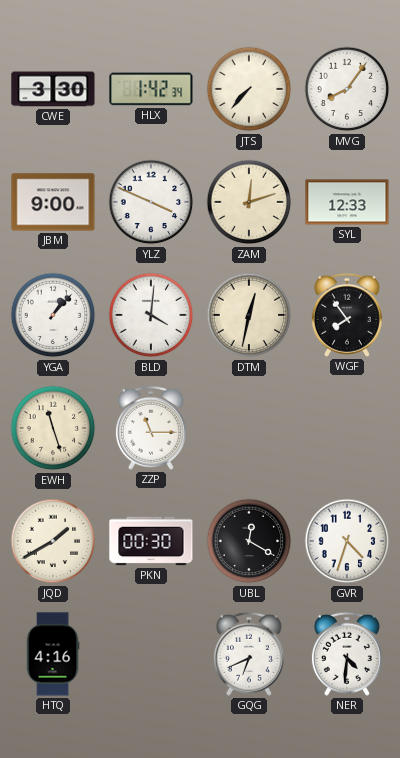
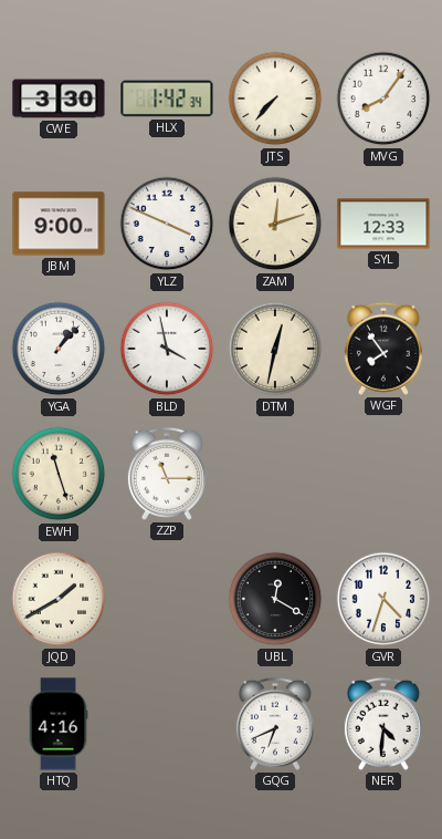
BLD: 4:01 -> 3:58
PKN: 00:30 -> none
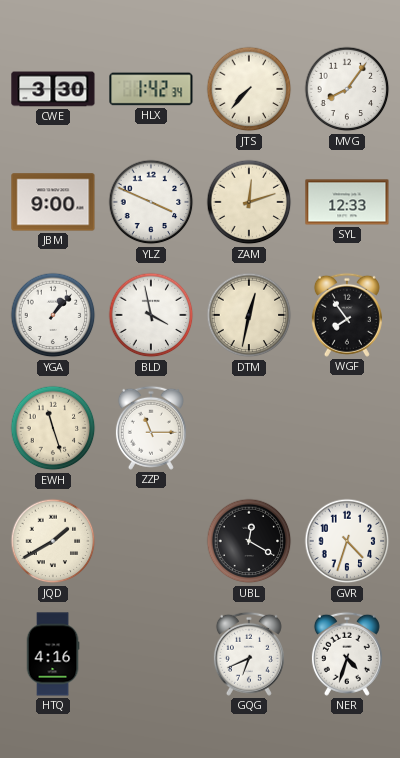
NER: 4:31 -> 4:33
